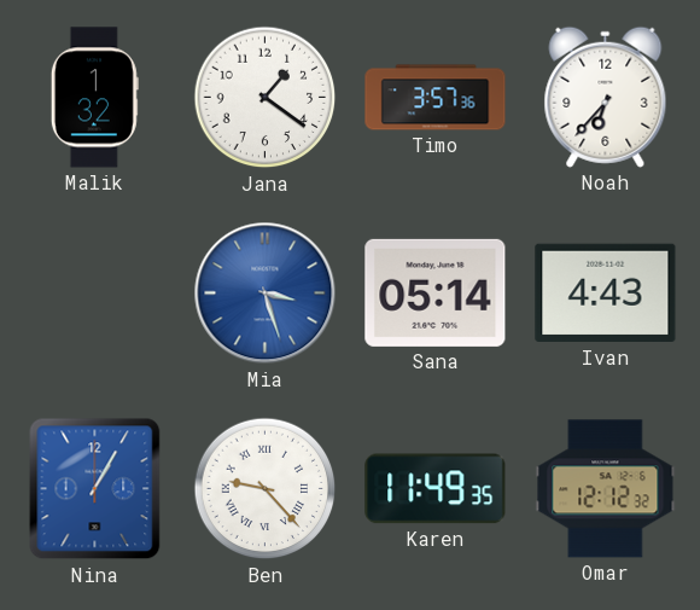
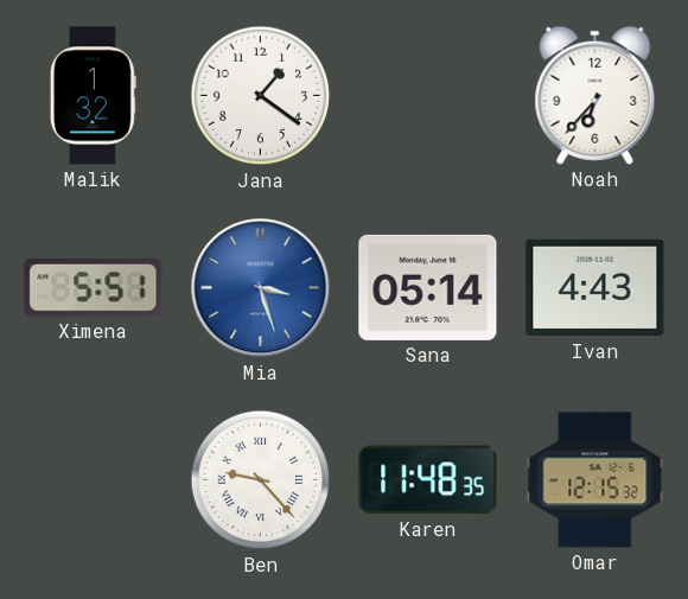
Timo: 3:57 -> none
Ximena: none -> 5:51
Nina: 1:05 -> none
Karen: 11:49 -> 11:48
Omar: 12:12 -> 12:15
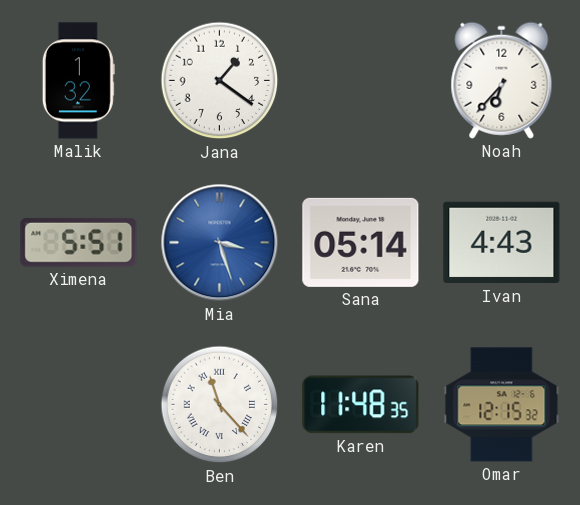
Ben: 9:23 -> 11:23
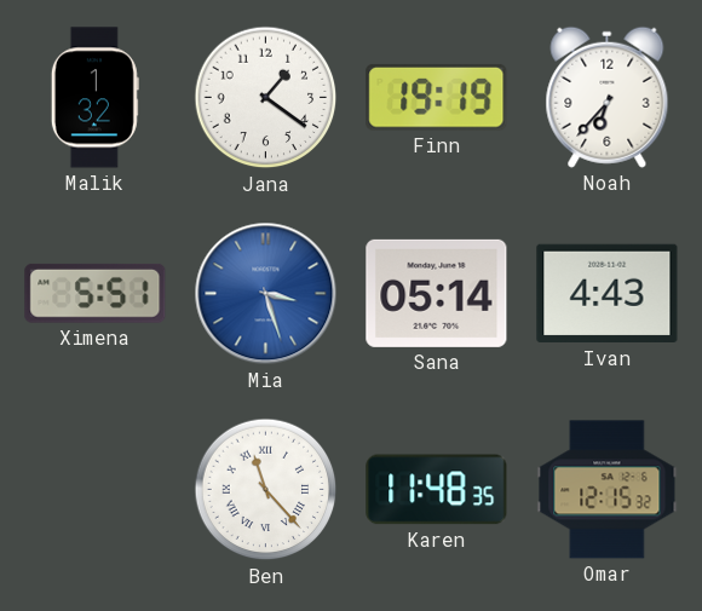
Finn: none -> 19:19
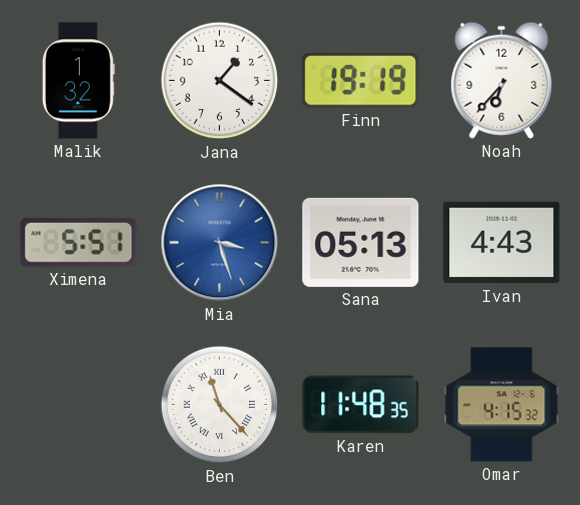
Sana: 05:14 -> 05:13
Omar: 12:15 -> 4:15
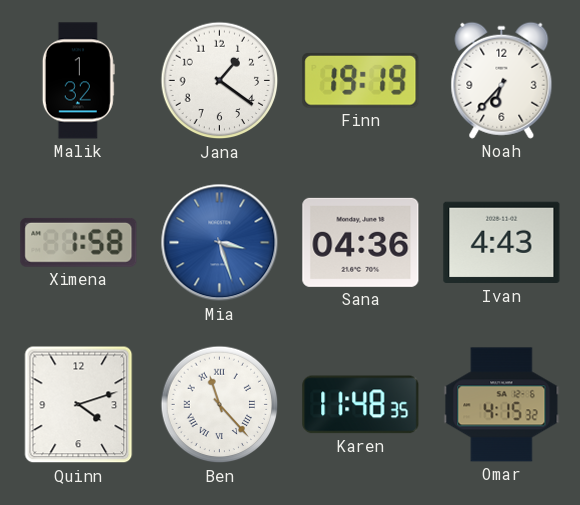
Ximena: 5:51 -> 1:58
Sana: 05:13 -> 04:36
Quinn: none -> 4:12
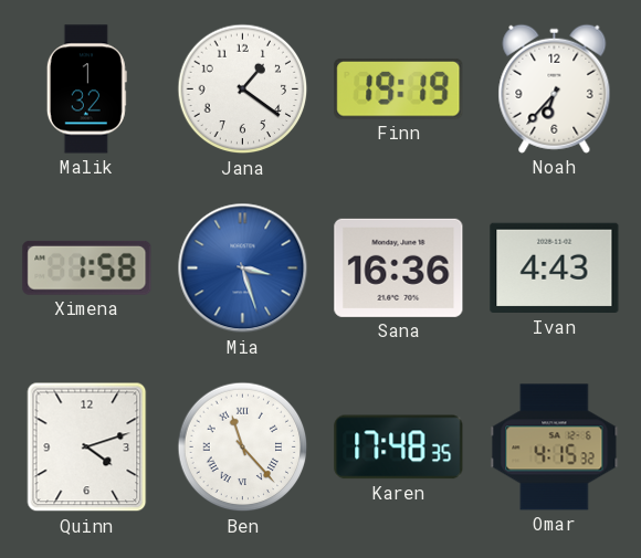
Sana: 04:36 -> 16:36
Karen: 11:48 -> 17:48
